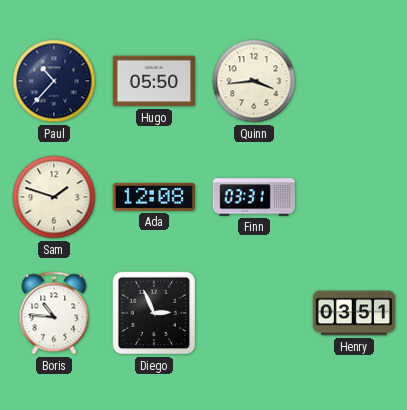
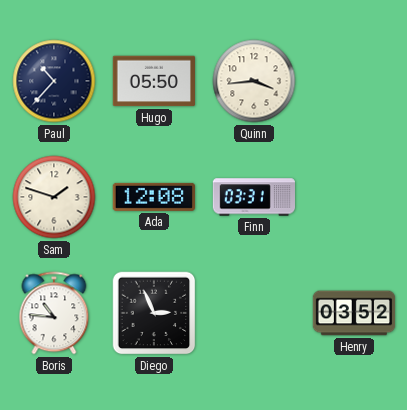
Henry: 03:51 -> 03:52
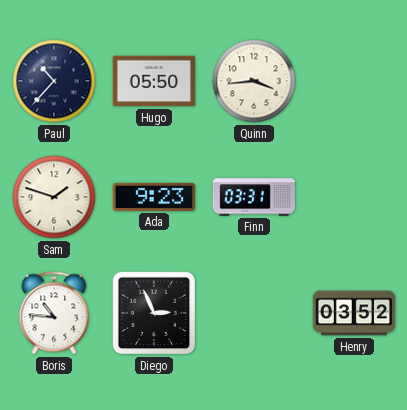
Ada: 12:08 -> 9:23
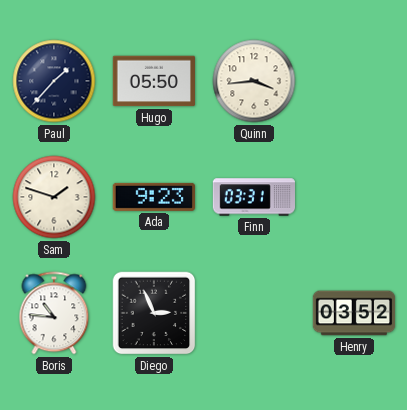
Paul: 10:37 -> 1:37
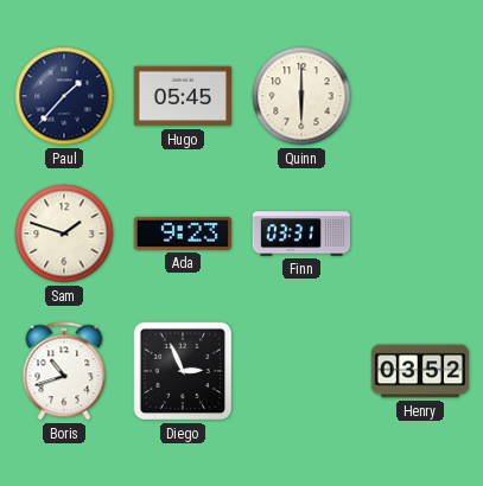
Hugo: 05:50 -> 05:45
Quinn: 3:44 -> 6:00
Boris: 10:46 -> 10:42
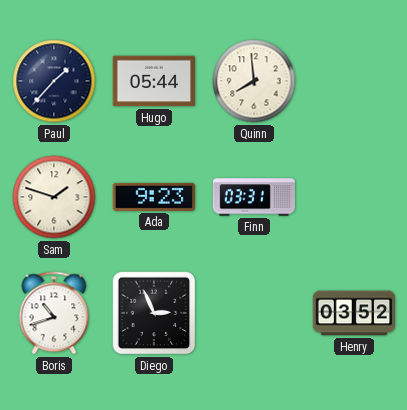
Hugo: 05:45 -> 05:44
Quinn: 6:00 -> 7:59
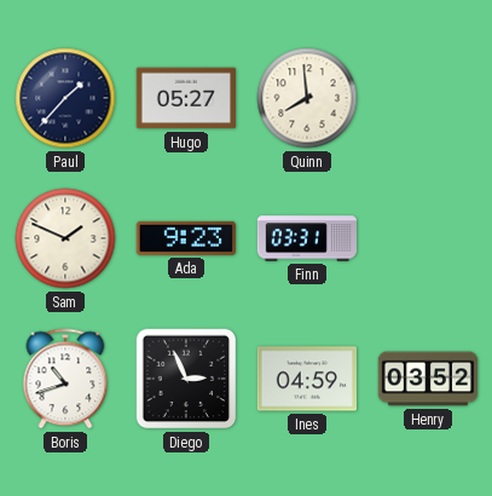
Hugo: 05:44 -> 05:27
Sam: 1:48 -> 1:49
Ines: none -> 04:59
